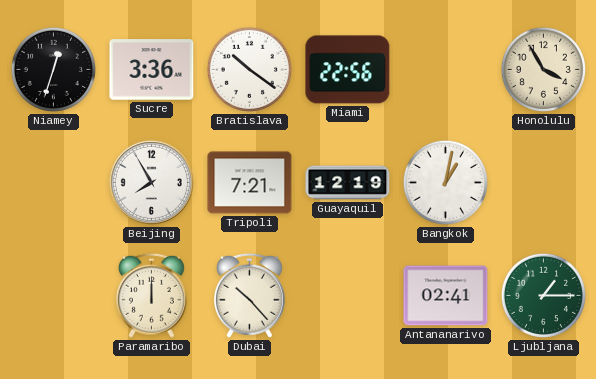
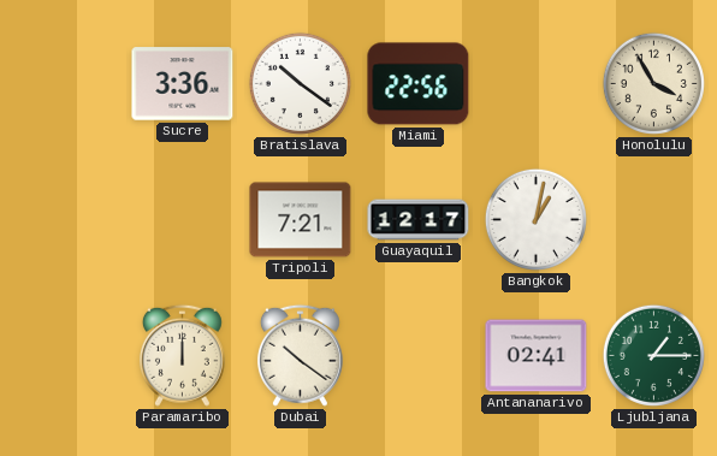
Niamey: 12:33 -> none
Beijing: 7:55 -> none
Guayaquil: 12:19 -> 12:17
Dubai: 10:23 -> 10:21
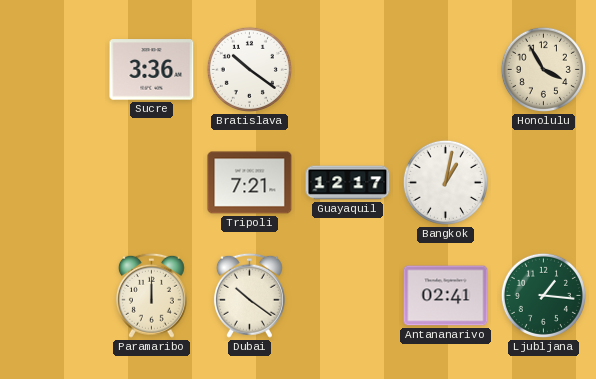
Miami: 22:56 -> none
Ljubljana: 1:15 -> 1:16
